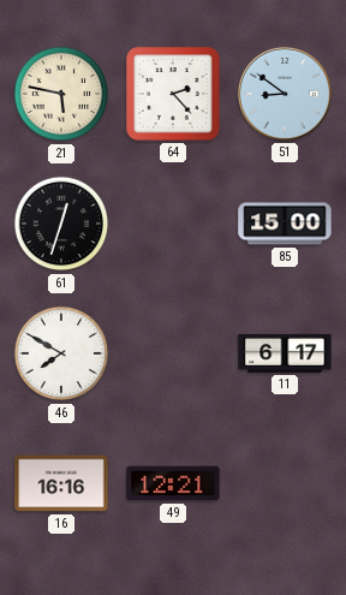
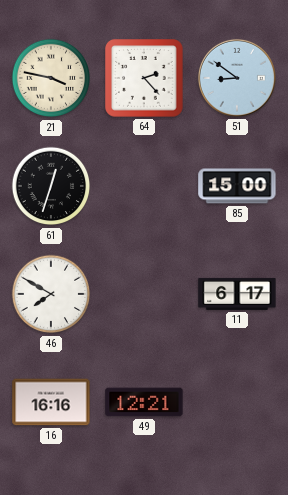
21: 5:47 -> 3:47
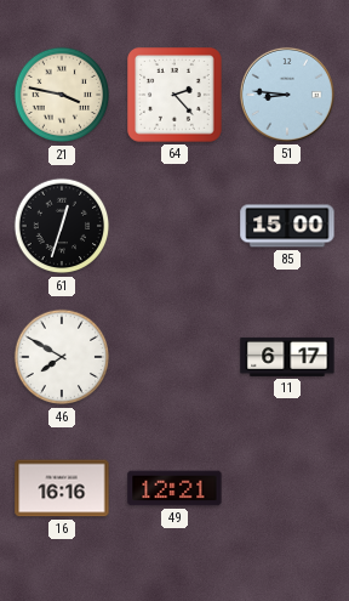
51: 8:51 -> 8:46
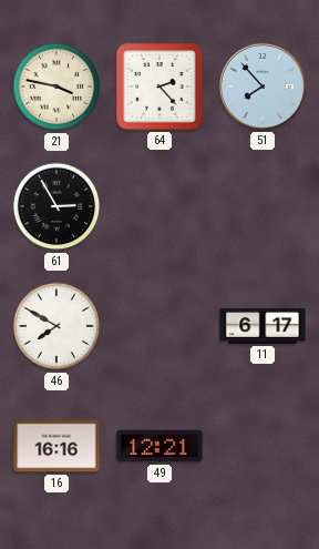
51: 8:46 -> 7:53
61: 12:33 -> 2:55
85: 15:00 -> none
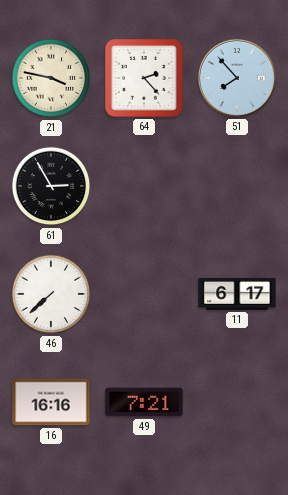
46: 7:50 -> 7:38
49: 12:21 -> 7:21
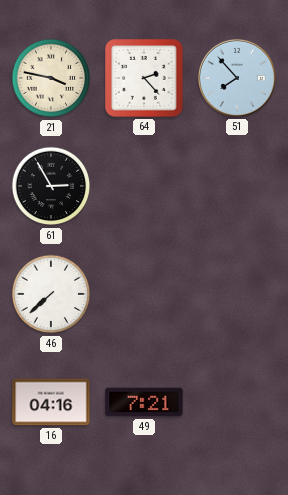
11: 6:17 -> none
16: 16:16 -> 04:16
